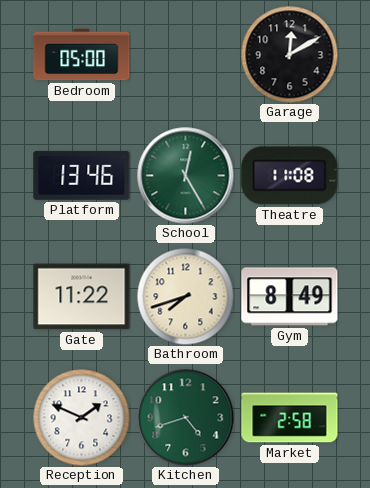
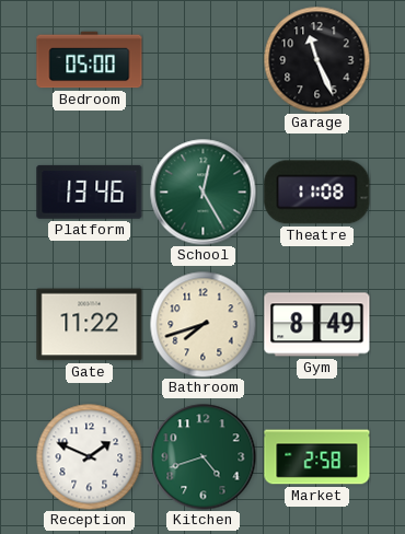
Garage: 12:10 -> 11:26
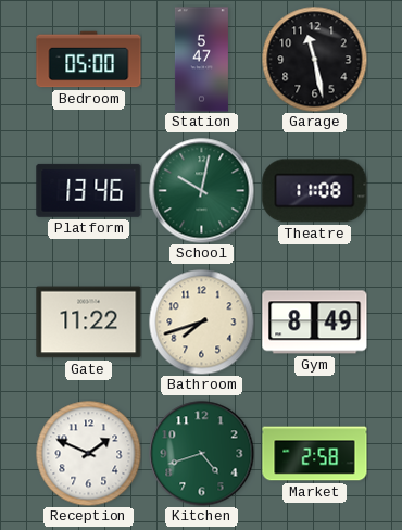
Station: none -> 5:47
Garage: 11:26 -> 11:28
School: 12:25 -> 10:02
